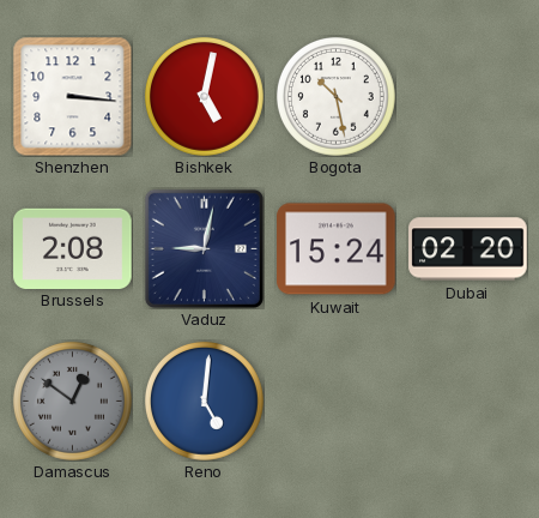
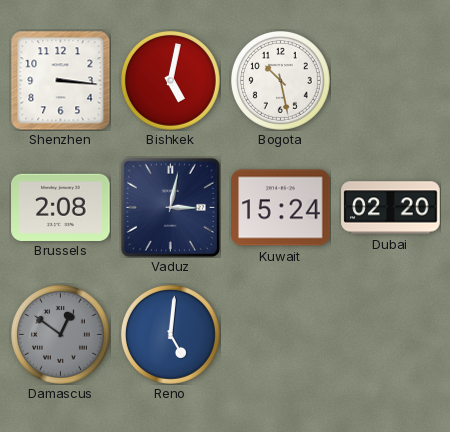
Vaduz: 9:02 -> 3:02
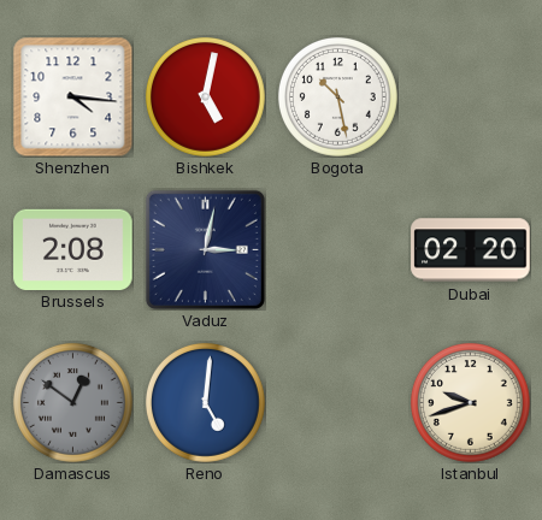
Shenzhen: 3:16 -> 4:16
Kuwait: 15:24 -> none
Istanbul: none -> 9:42
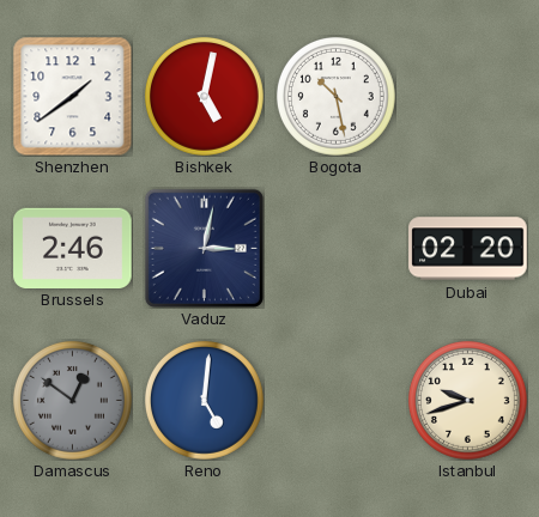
Shenzhen: 4:16 -> 1:39
Brussels: 2:08 -> 2:46
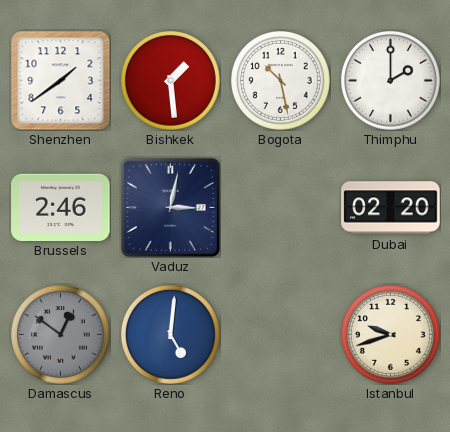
Bishkek: 5:02 -> 1:29
Thimphu: none -> 2:00
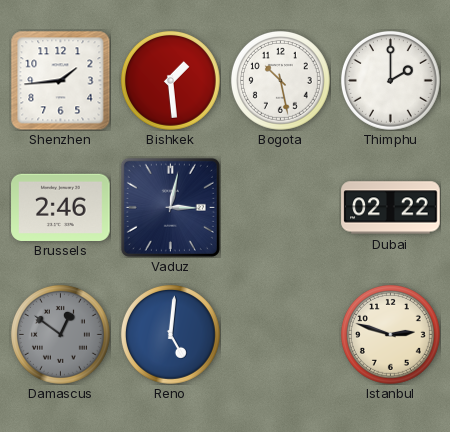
Shenzhen: 1:39 -> 1:44
Dubai: 02:20 -> 02:22
Istanbul: 9:42 -> 2:48
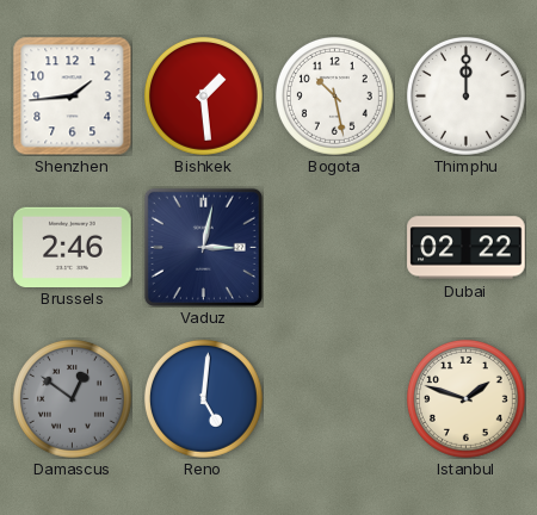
Thimphu: 2:00 -> 12:00
Istanbul: 2:48 -> 1:48
